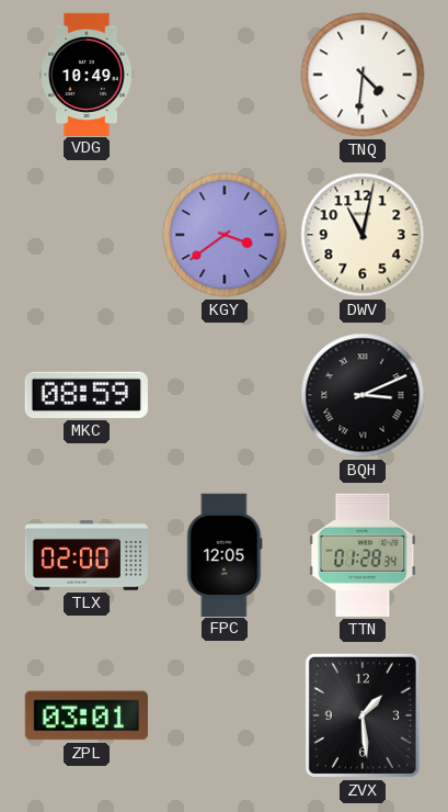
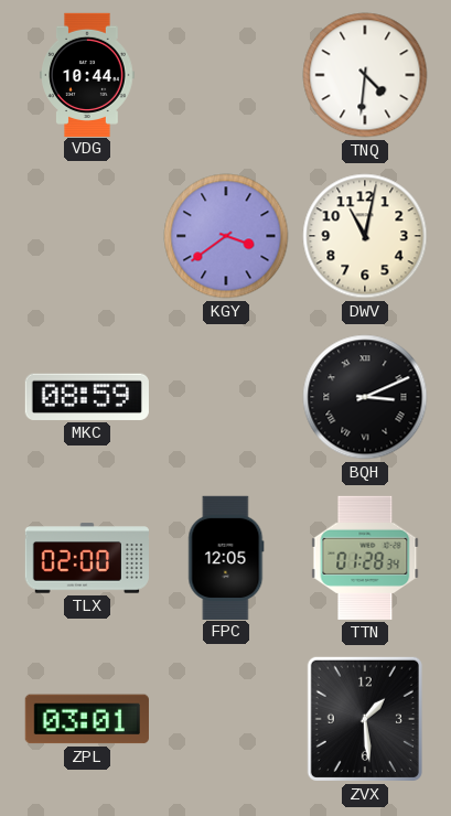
VDG: 10:49 -> 10:44
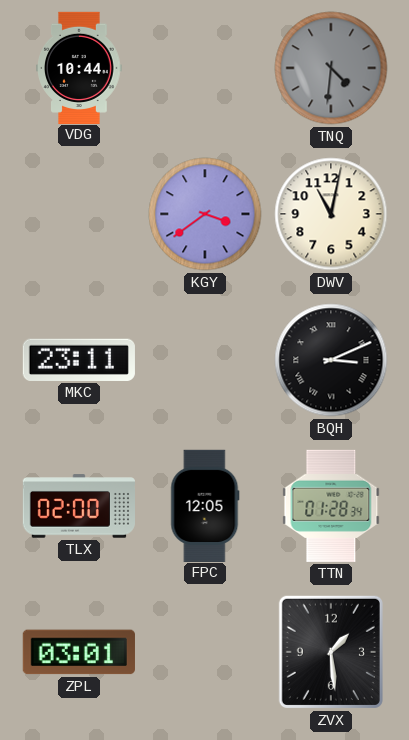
TNQ dial: white -> grey
MKC: 08:59 -> 23:11
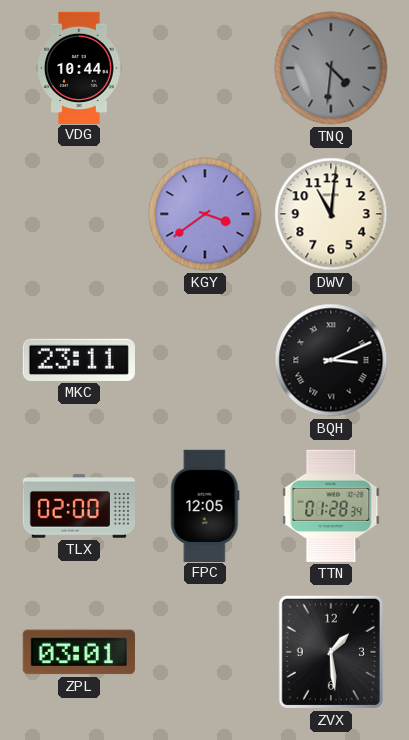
DWV: 11:02 -> 11:01
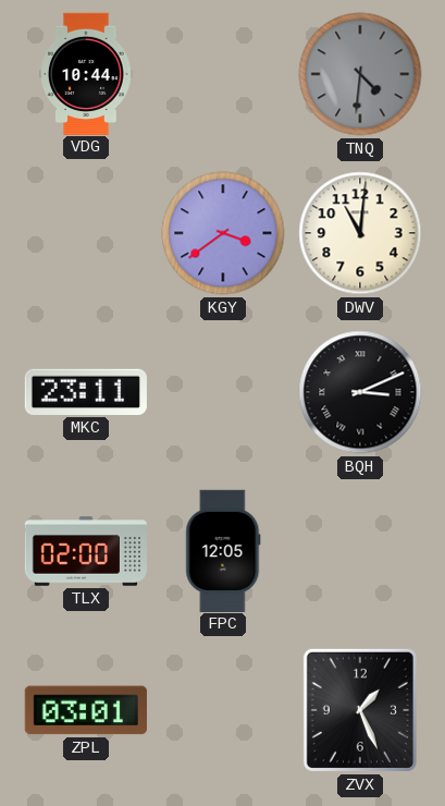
TTN: 01:28 -> none
ZVX: 1:29 -> 1:26
